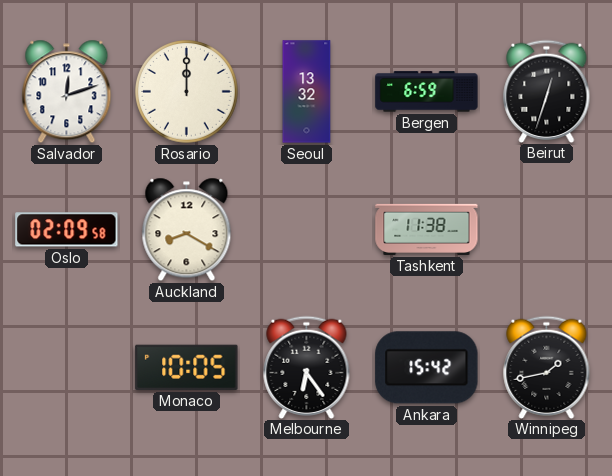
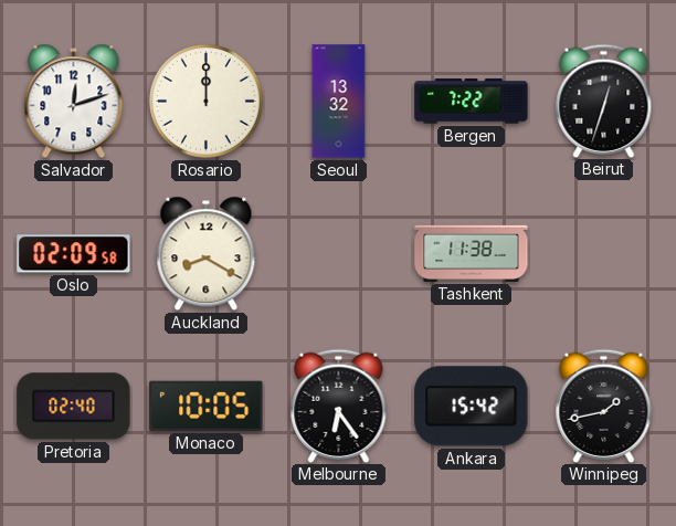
Bergen: 6:59 -> 7:22
Pretoria: none -> 02:40
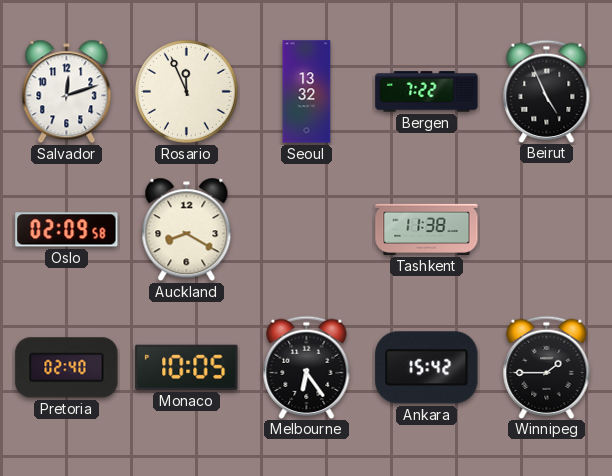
Rosario: 12:00 -> 11:56
Beirut: 12:33 -> 4:56
Winnipeg: 1:43 -> 1:45
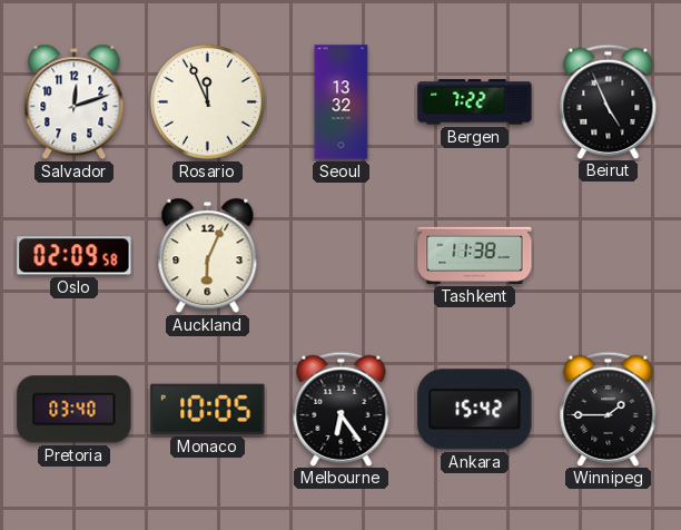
Auckland: 8:20 -> 6:04
Pretoria: 02:40 -> 03:40
